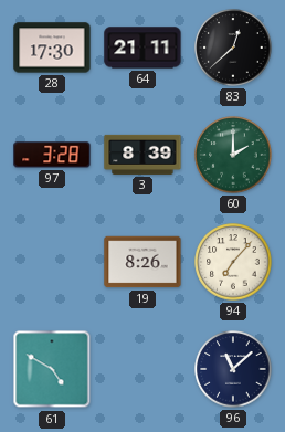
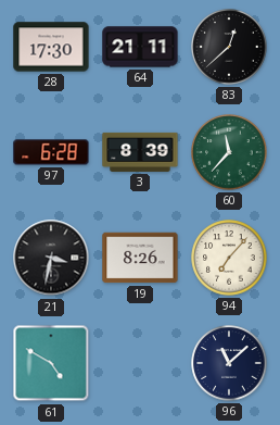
97: 3:28 -> 6:28
60: 2:00 -> 11:37
21: none -> 3:32
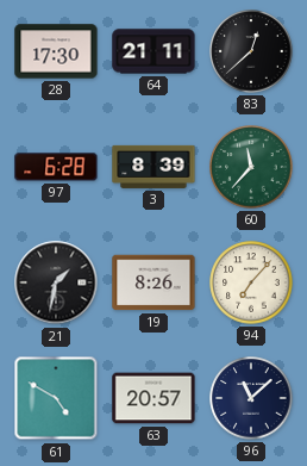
21: 3:32 -> 1:32
63: none -> 20:57
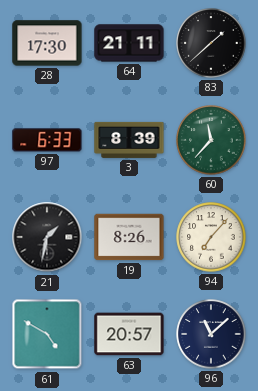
83: 12:38 -> 1:38
97: 6:28 -> 6:33
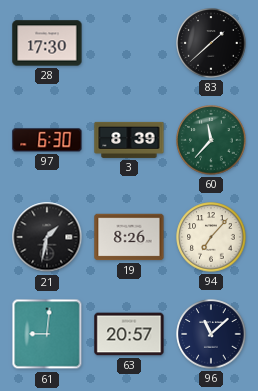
64: 21:11 -> none
97: 6:33 -> 6:30
61: 4:50 -> 9:01
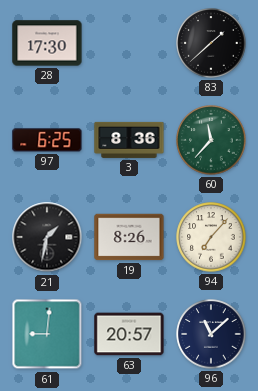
97: 6:30 -> 6:25
3: 8:39 -> 8:36
